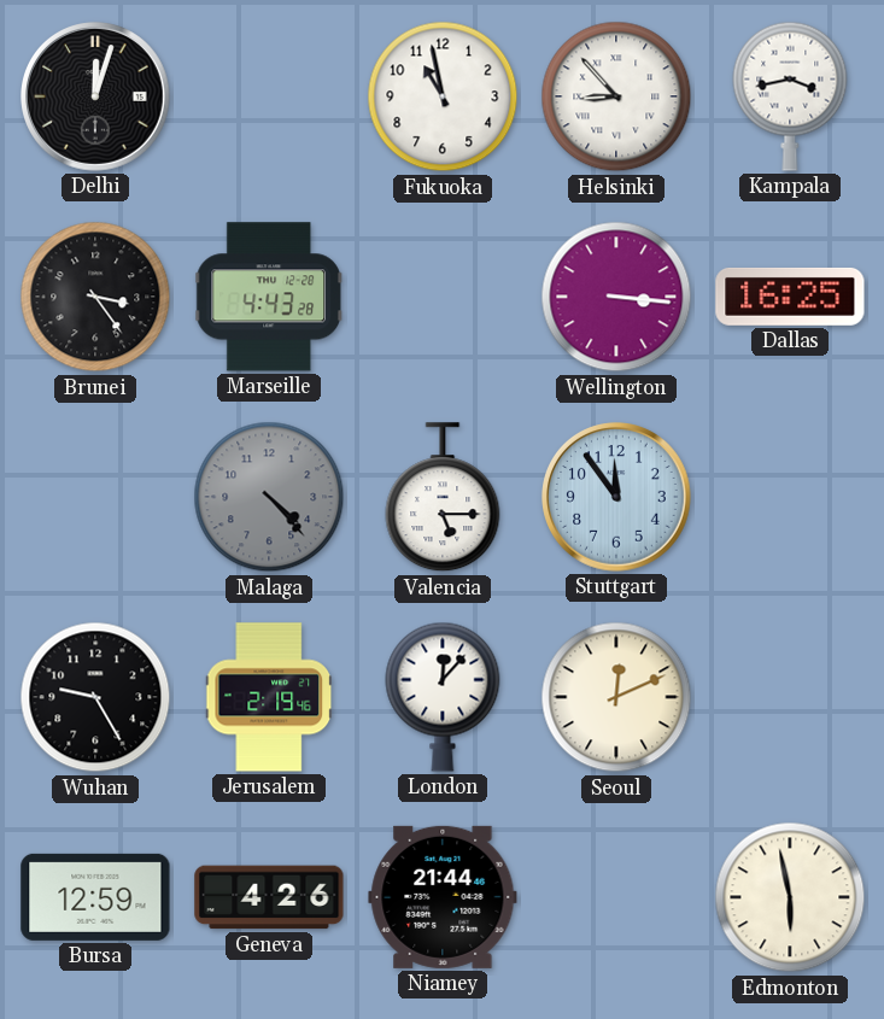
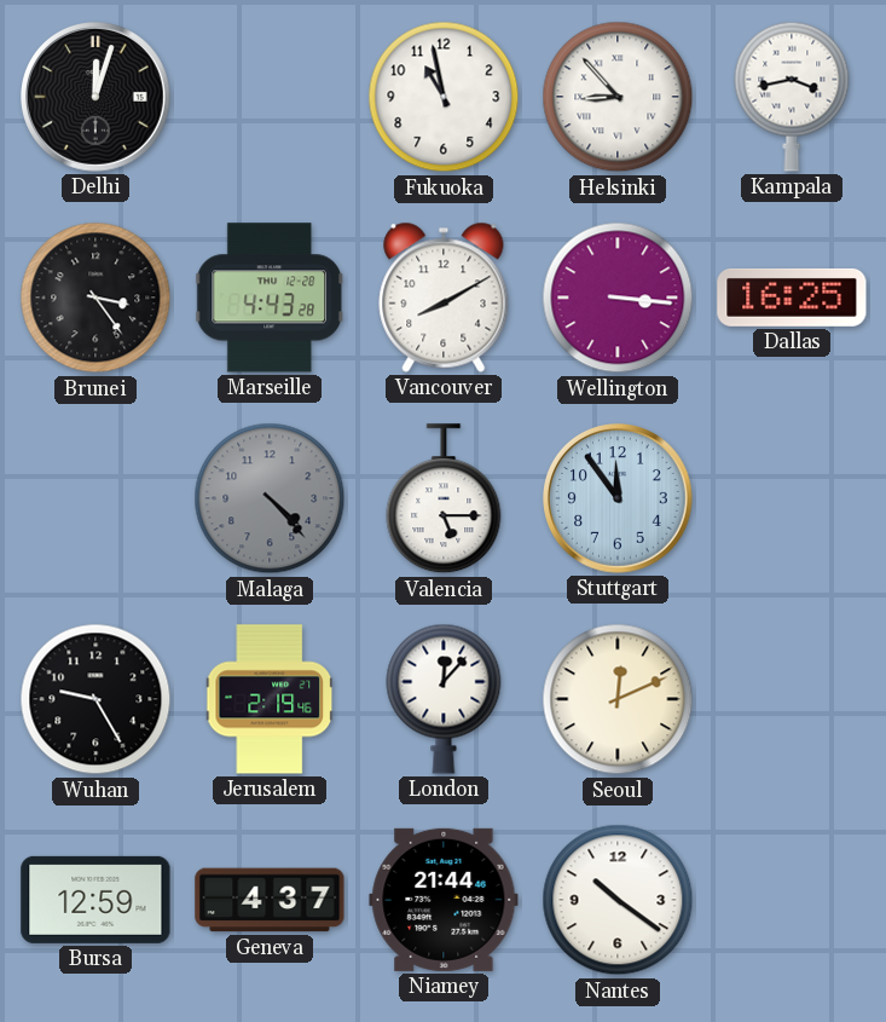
Vancouver: none -> 8:10
Geneva: 4:26 -> 4:37
Nantes: none -> 10:21
Edmonton: 5:58 -> none
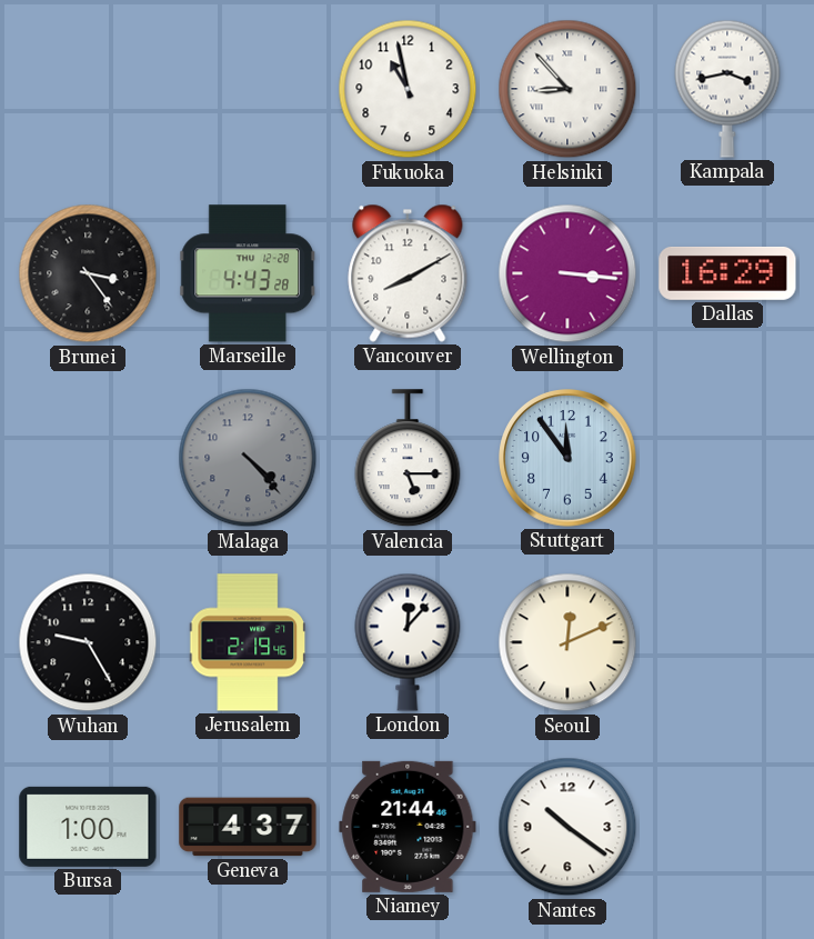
Delhi: 12:03 -> none
Dallas: 16:25 -> 16:29
Bursa: 12:59 -> 1:00
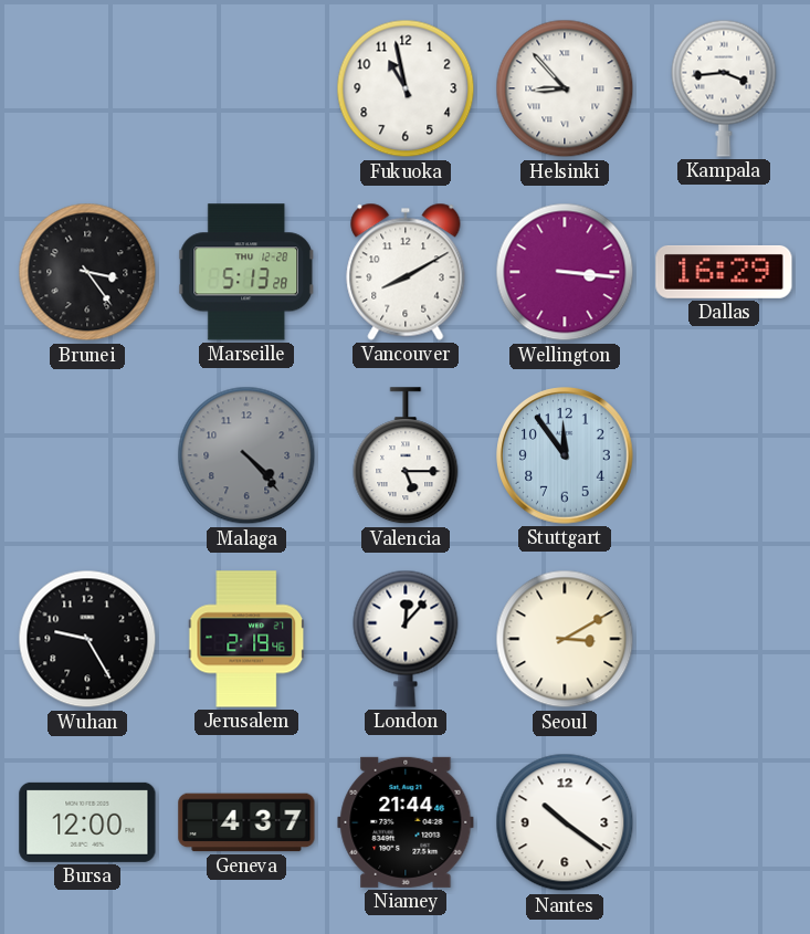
Kampala: 3:43 -> 3:44
Marseille: 4:43 -> 5:13
Seoul: 12:11 -> 3:10
Bursa: 1:00 -> 12:00
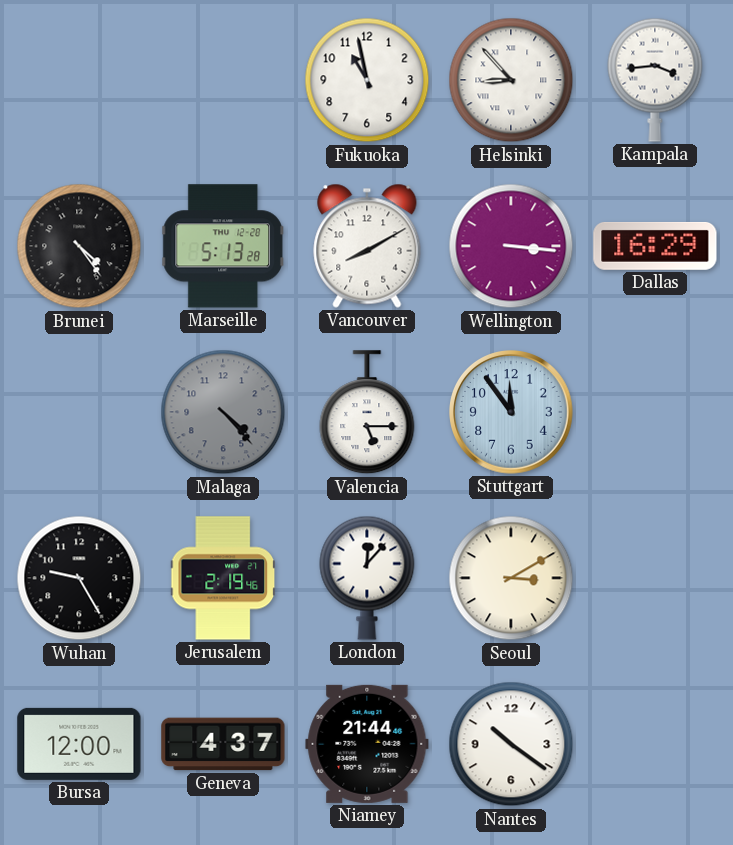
Brunei: 3:24 -> 4:24
